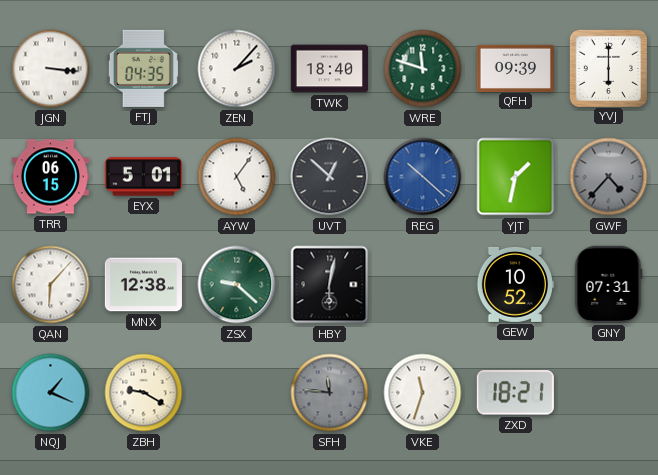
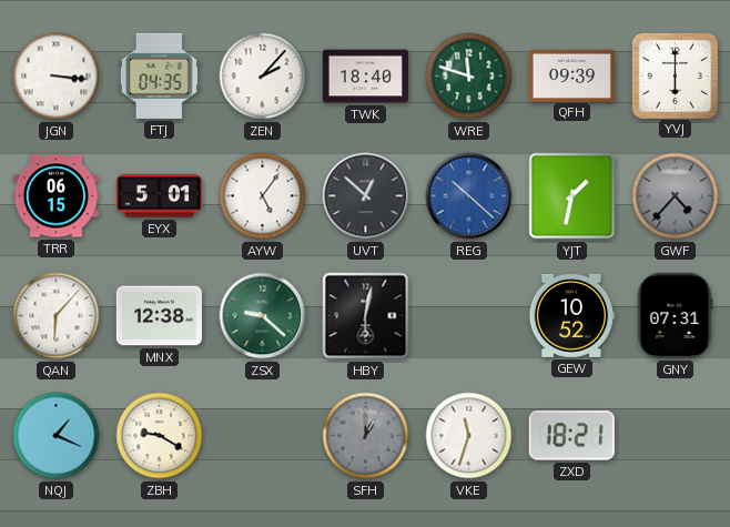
SFH: 11:46 -> 1:00
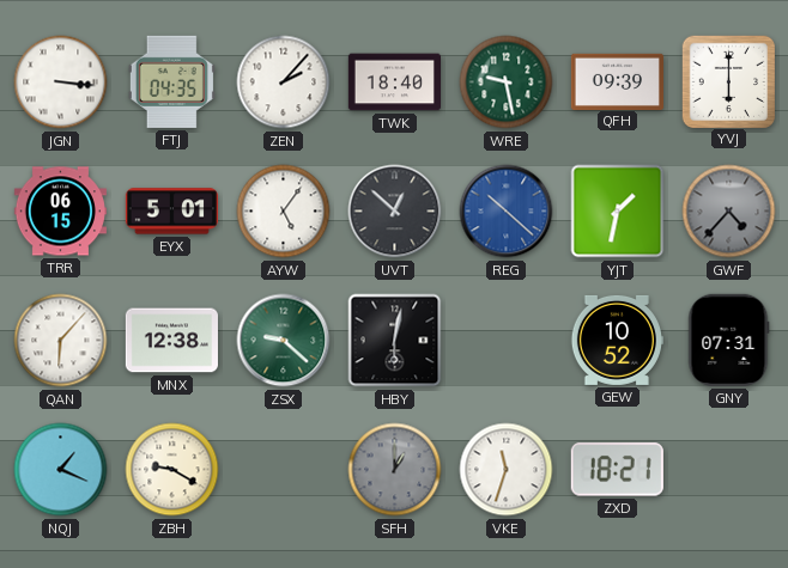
WRE: 11:48 -> 9:28
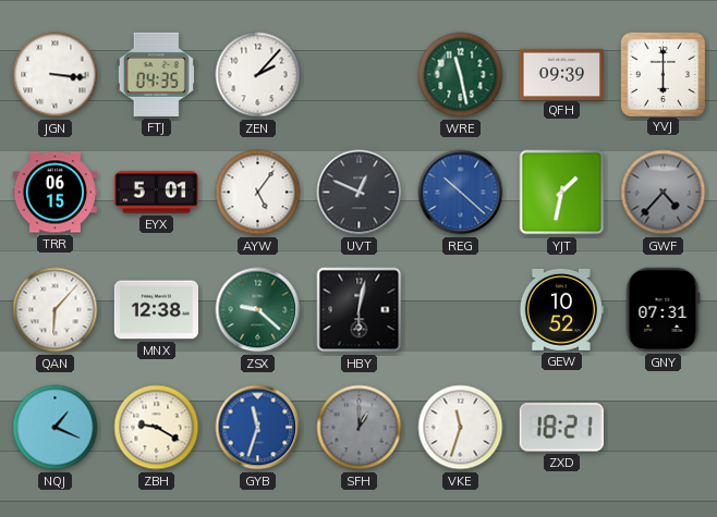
TWK: 18:40 -> none
WRE: 9:28 -> 11:28
UVT: 12:52 -> 12:49
GYB: none -> 11:33
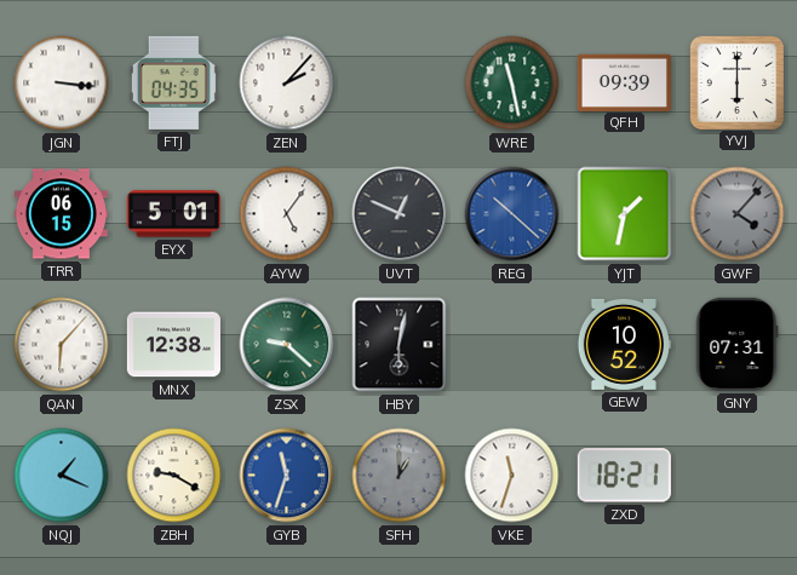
GWF: 4:37 -> 4:07
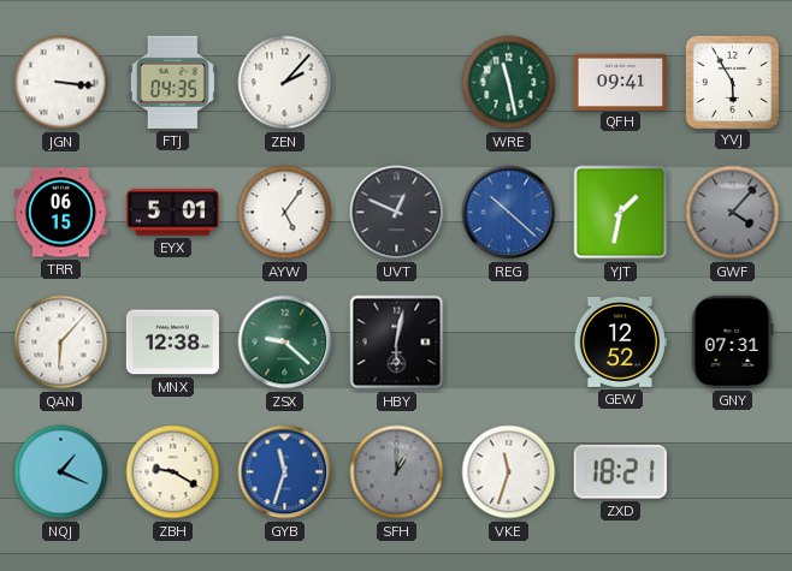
QFH: 09:39 -> 09:41
YVJ: 6:00 -> 5:55
GEW: 10:52 -> 12:52
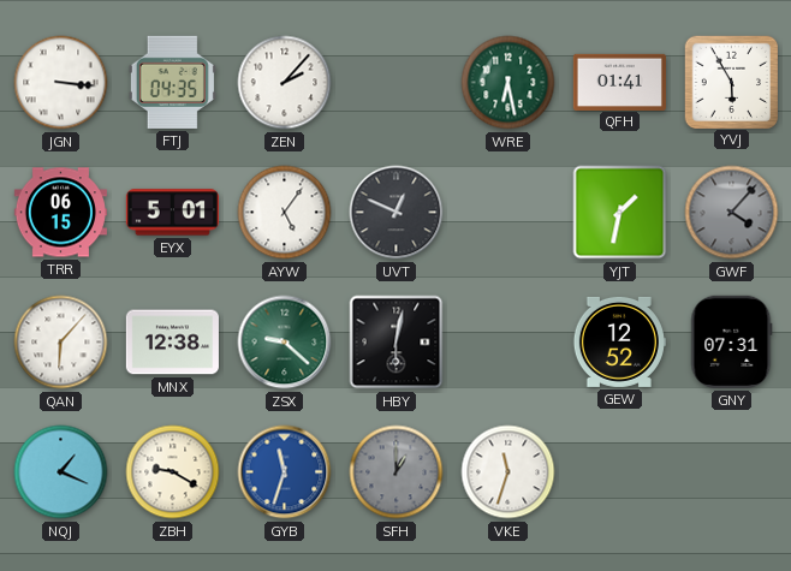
WRE: 11:28 -> 6:28
QFH: 09:41 -> 01:41
REG: 10:22 -> none
ZXD: 18:21 -> none
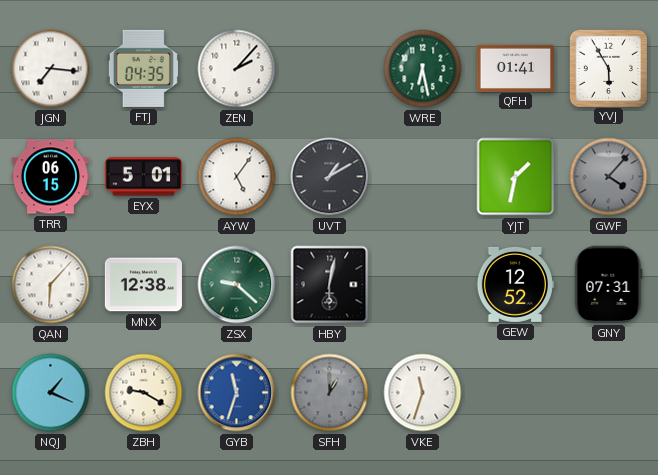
JGN: 3:16 -> 7:16
UVT: 12:49 -> 1:10
